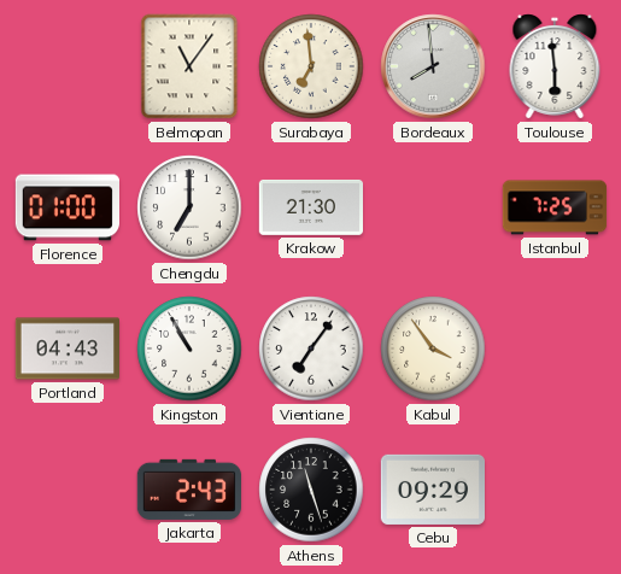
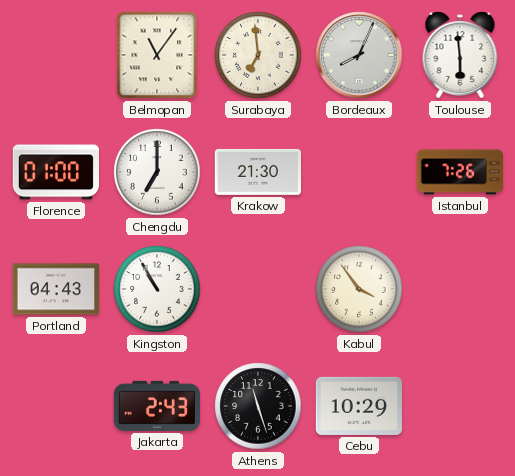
Bordeaux: 7:59 -> 8:04
Istanbul: 7:25 -> 7:26
Vientiane: 7:06 -> none
Cebu: 09:29 -> 10:29
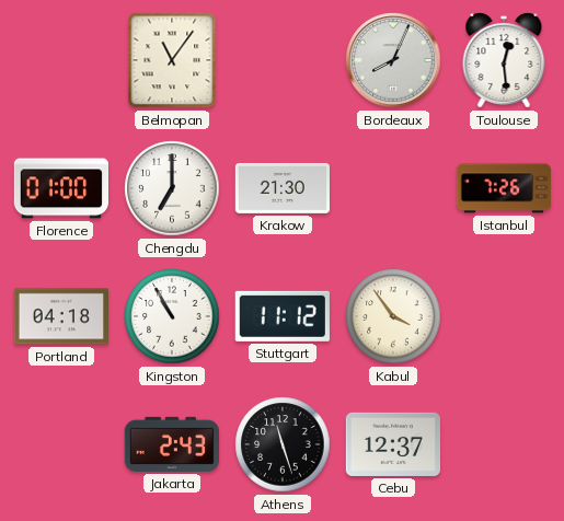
Surabaya: 6:59 -> none
Toulouse: 5:59 -> 12:29
Portland: 04:43 -> 04:18
Stuttgart: none -> 11:12
Cebu: 10:29 -> 12:37
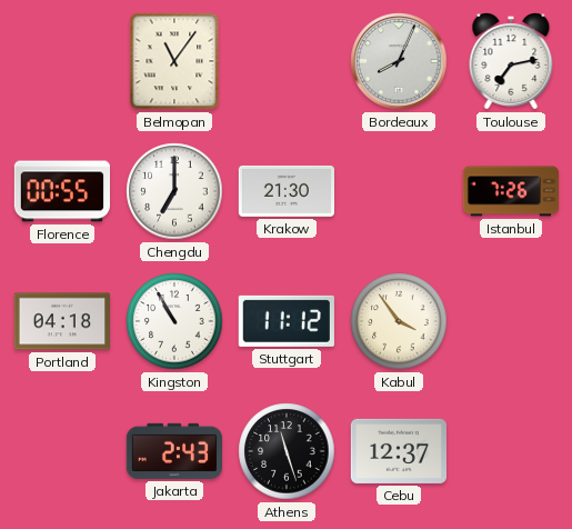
Toulouse: 12:29 -> 7:13
Florence: 01:00 -> 00:55
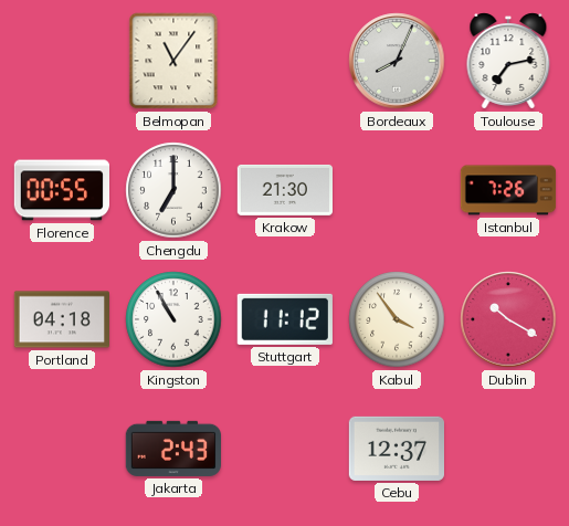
Dublin: none -> 10:20
Athens: 11:27 -> none
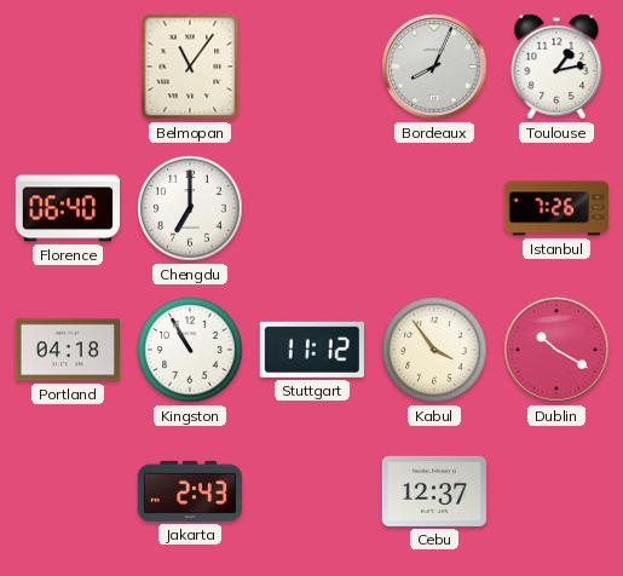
Toulouse: 7:13 -> 1:13
Florence: 00:55 -> 06:40
Krakow: 21:30 -> none
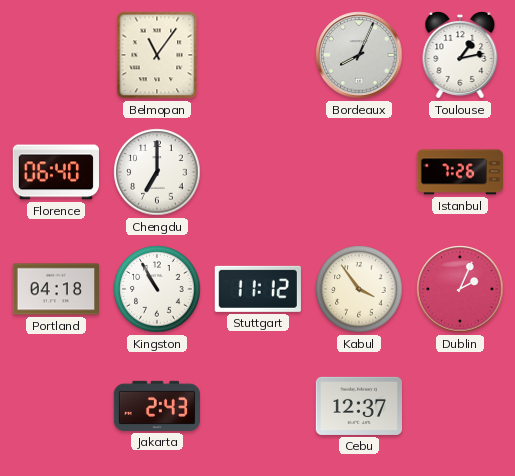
Dublin: 10:20 -> 2:04
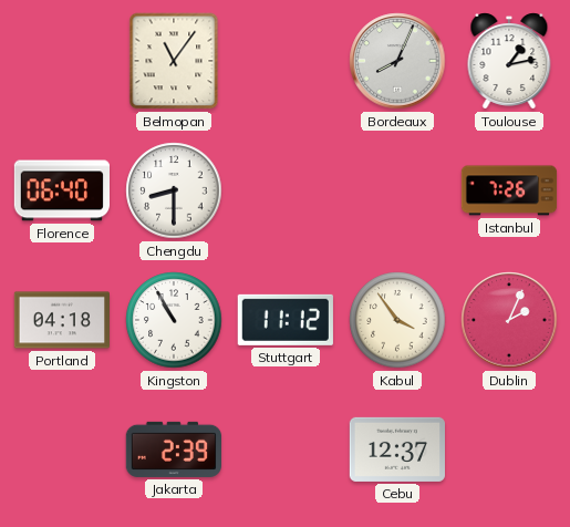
Chengdu: 7:00 -> 8:30
Jakarta: 2:43 -> 2:39
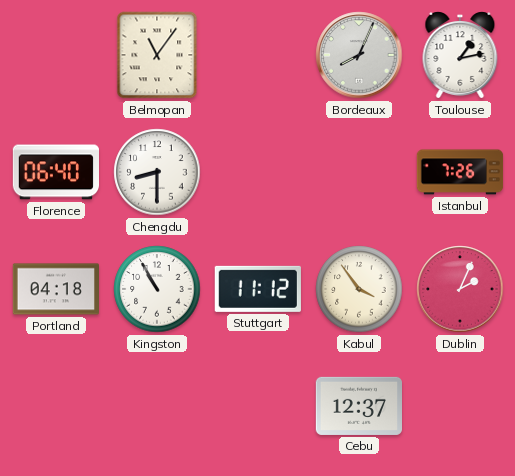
Jakarta: 2:39 -> none
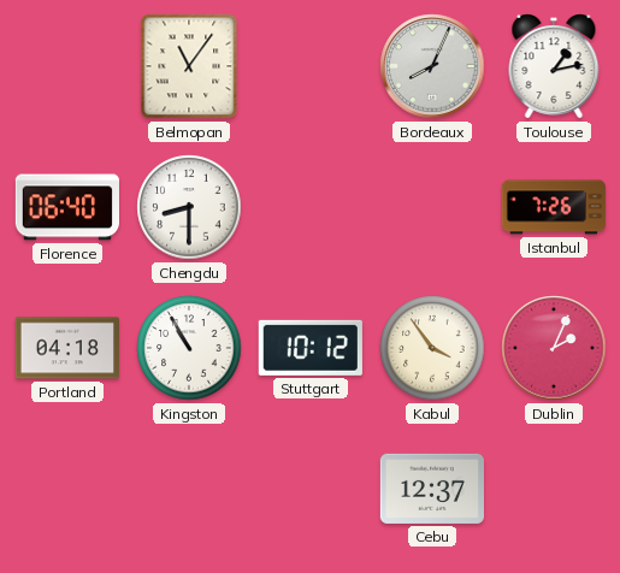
Stuttgart: 11:12 -> 10:12
